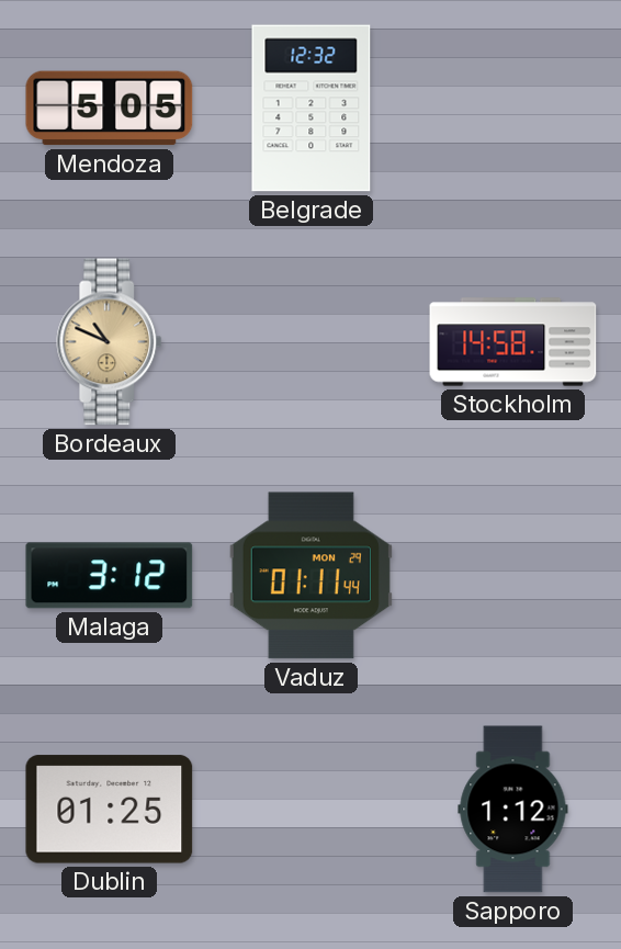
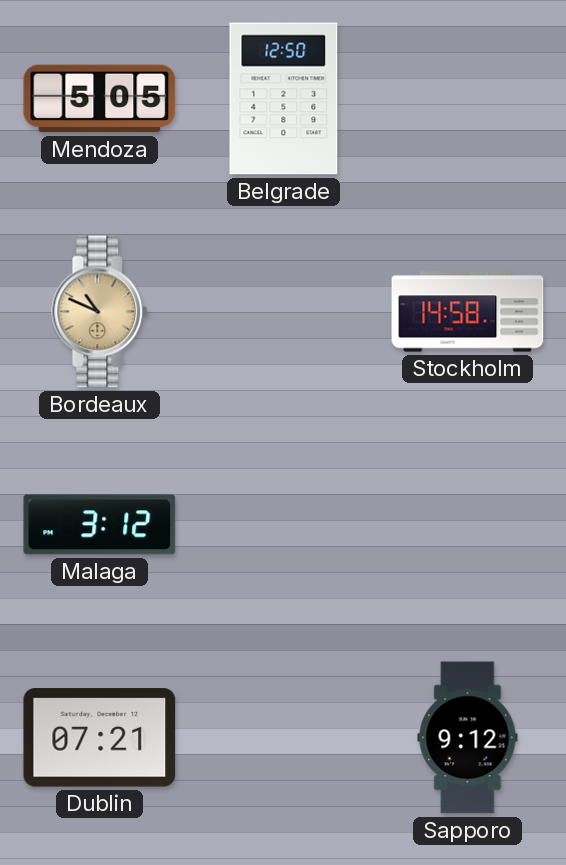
Belgrade: 12:32 -> 12:50
Vaduz: 01:11 -> none
Dublin: 01:25 -> 07:21
Sapporo: 1:12 -> 9:12
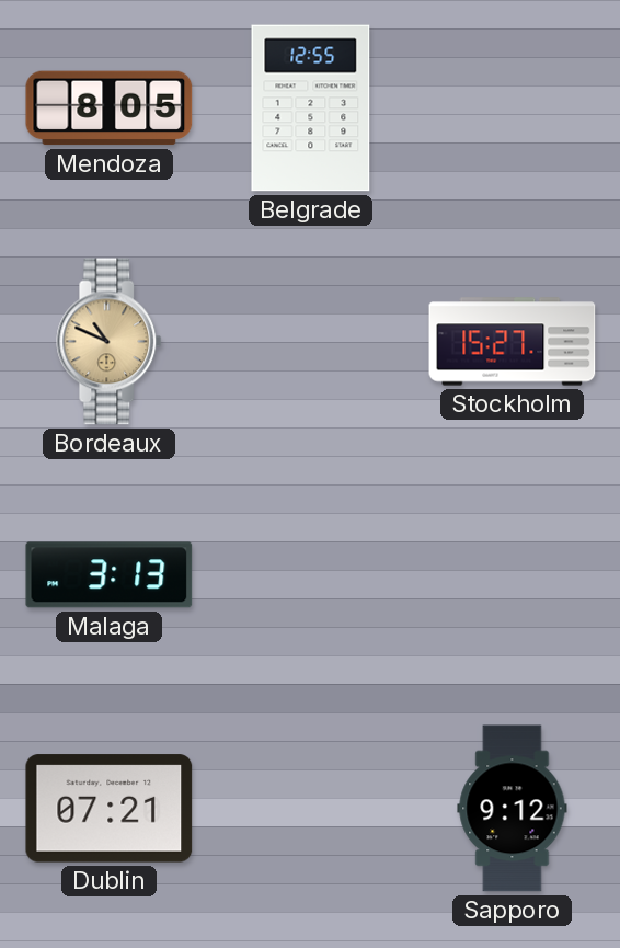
Mendoza: 5:05 -> 8:05
Belgrade: 12:50 -> 12:55
Stockholm: 14:58 -> 15:27
Malaga: 3:12 -> 3:13
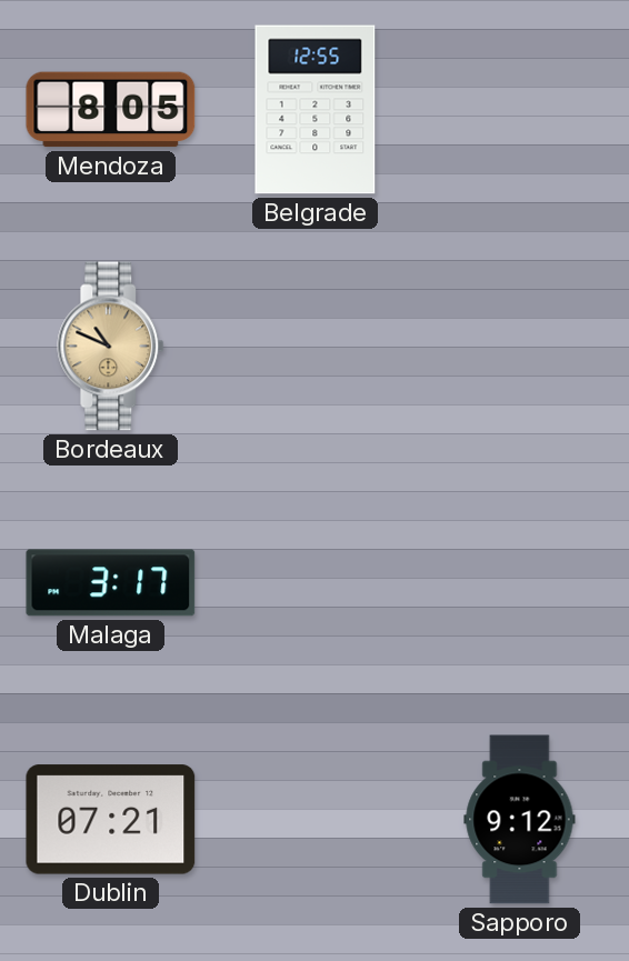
Stockholm: 15:27 -> none
Malaga: 3:13 -> 3:17
